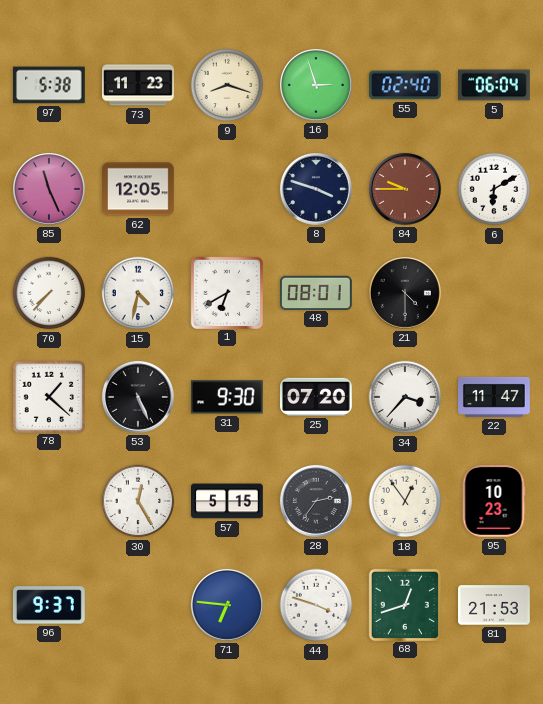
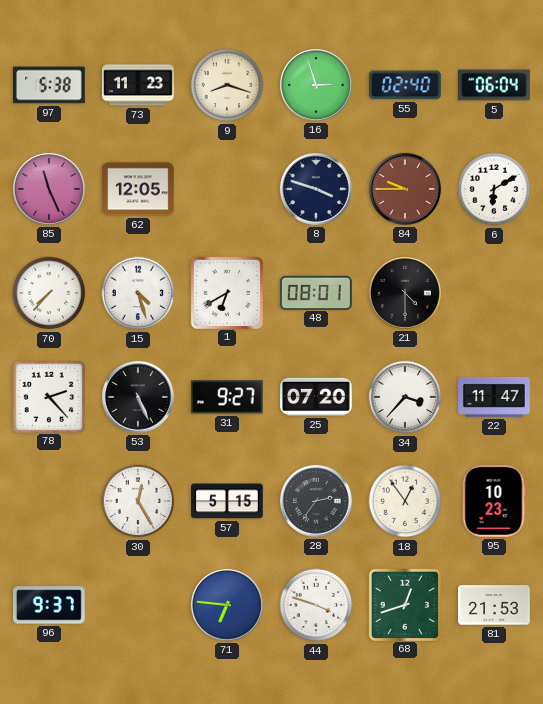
15: 4:32 -> 4:27
78: 1:22 -> 2:23
31: 9:30 -> 9:27
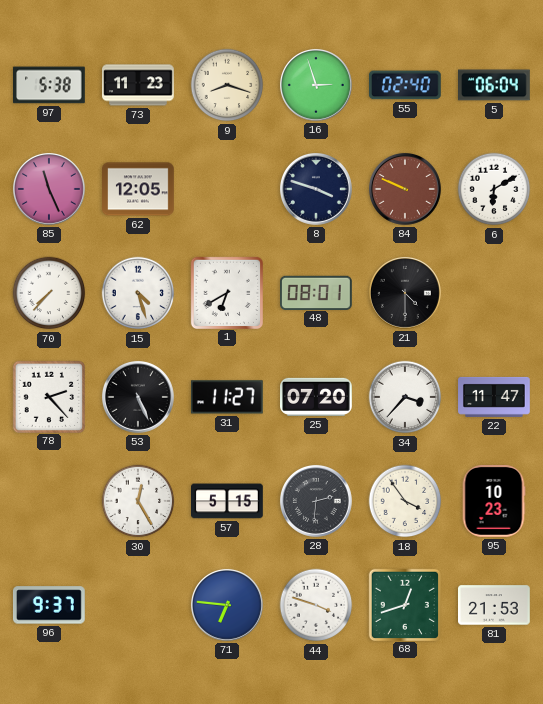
84: 9:45 -> 9:49
31: 9:27 -> 11:27
28: 2:36 -> 2:31
18: 12:54 -> 3:54
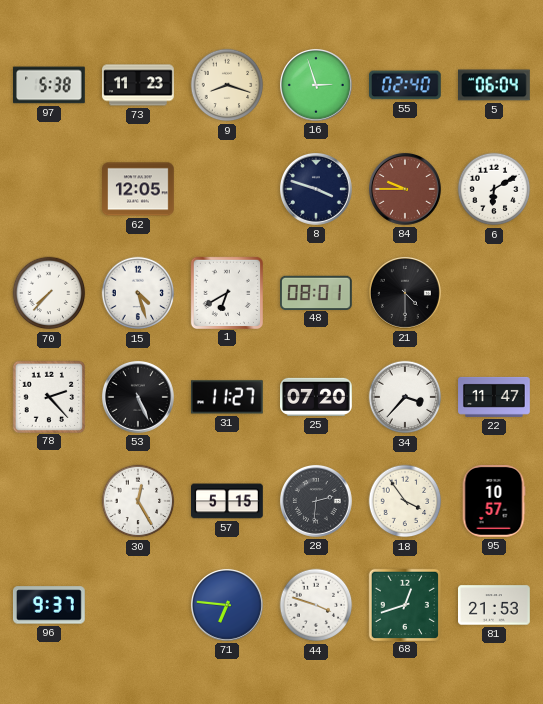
85: 11:26 -> none
84: 9:49 -> 9:45
95: 10:23 -> 10:57
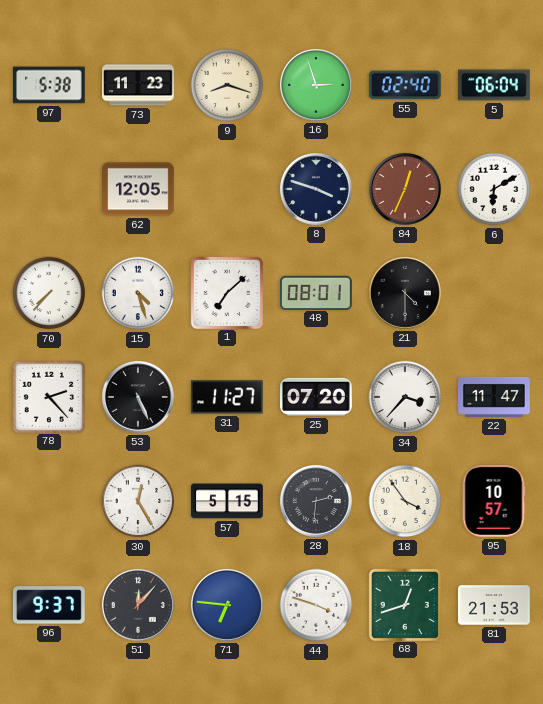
84: 9:45 -> 12:34
1: 6:40 -> 7:08
51: none -> 12:07
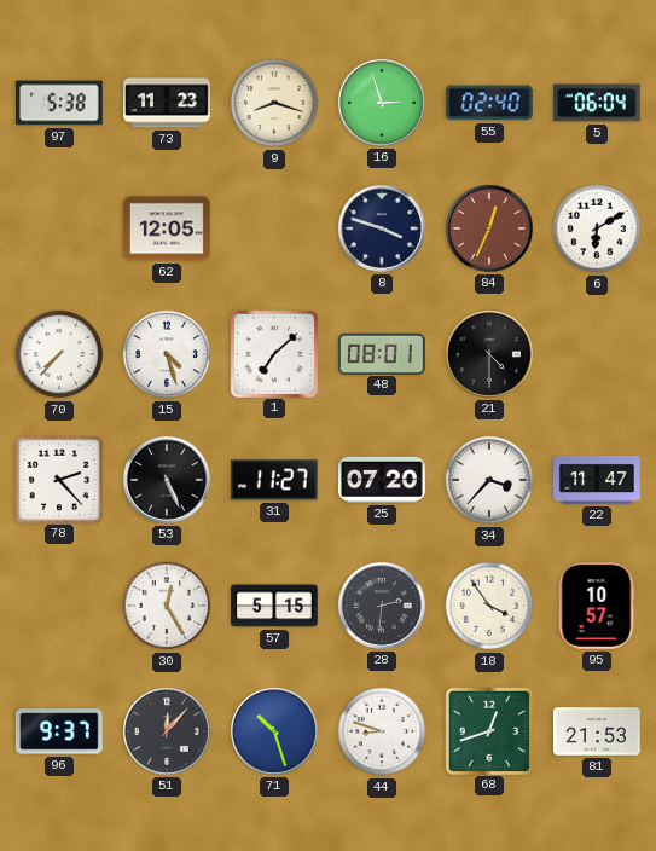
71: 6:46 -> 10:27
44: 3:48 -> 8:48
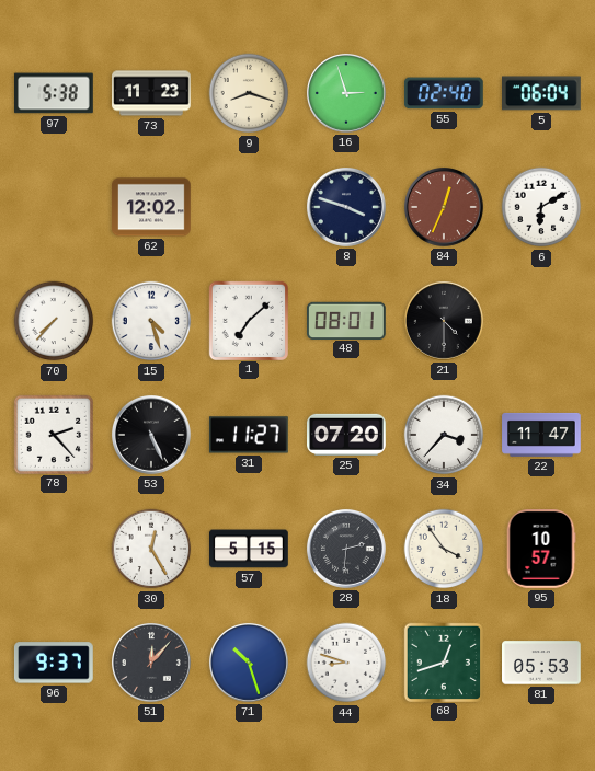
62: 12:05 -> 12:02
81: 21:53 -> 05:53
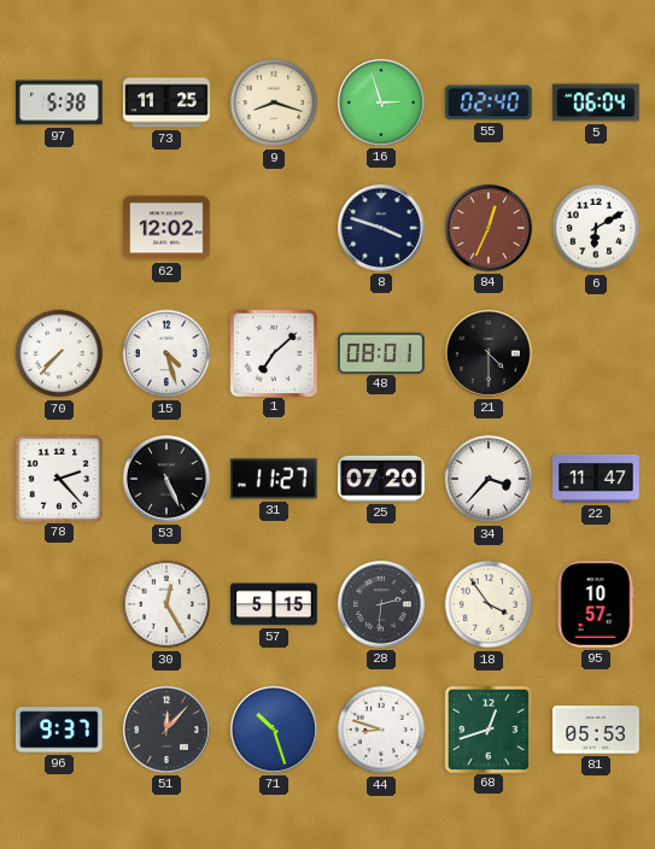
73: 11:23 -> 11:25
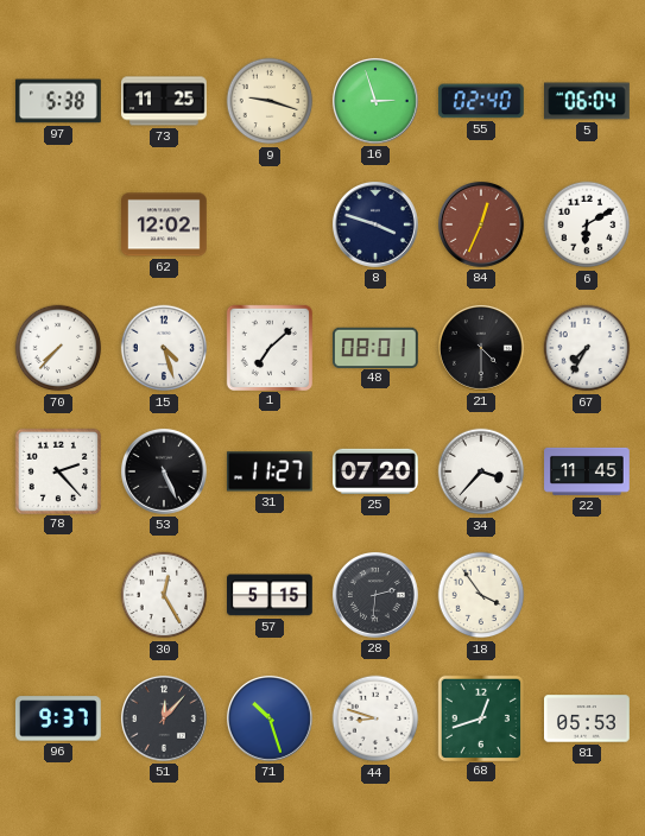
9: 8:18 -> 9:18
67: none -> 7:35
22: 11:47 -> 11:45
95: 10:57 -> none
